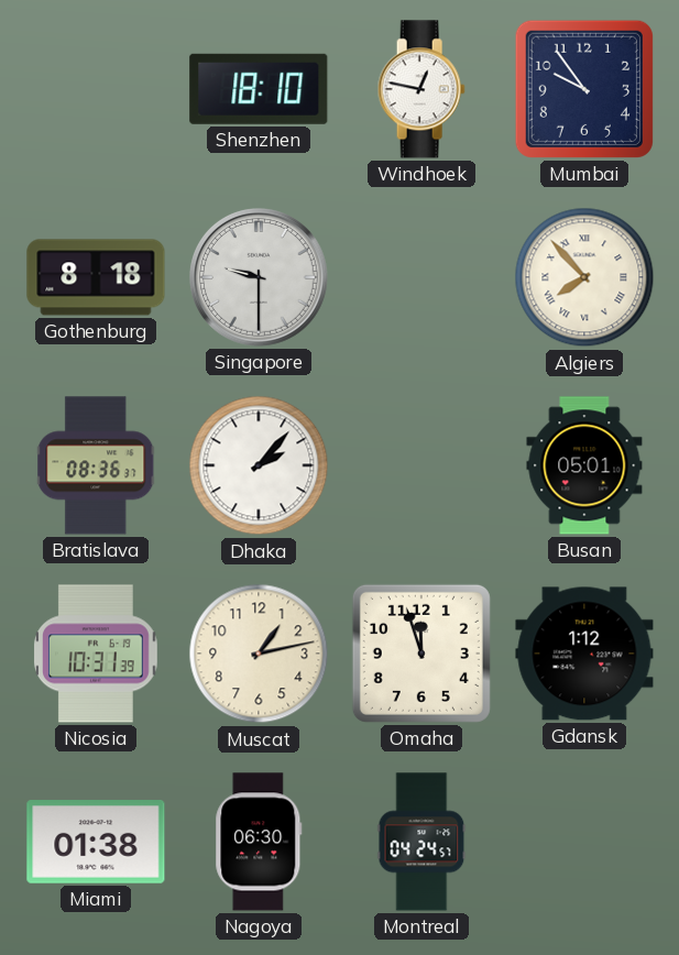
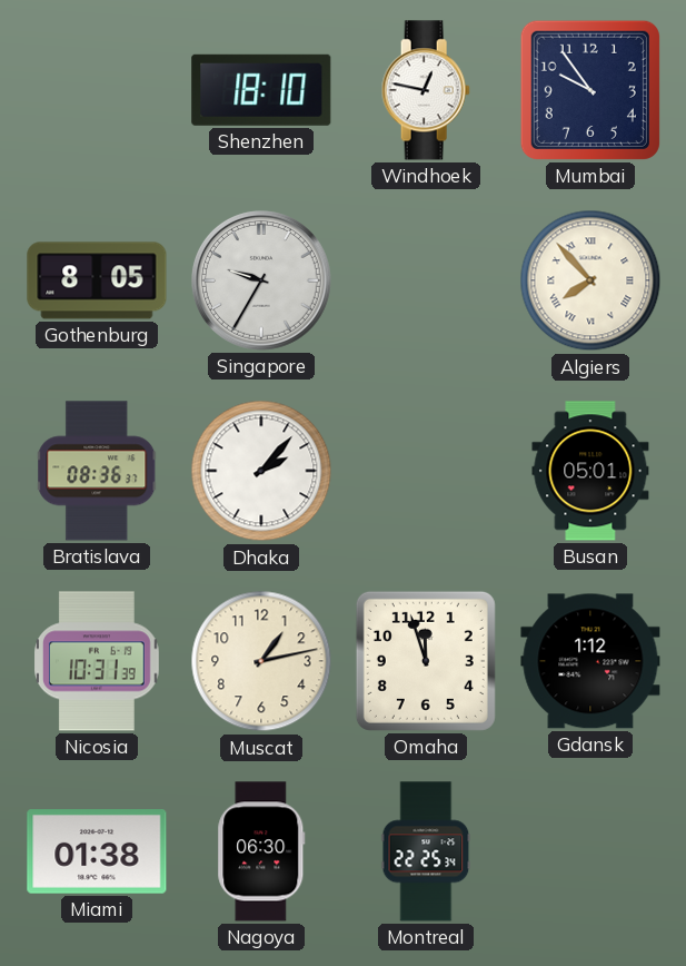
Gothenburg: 8:18 -> 8:05
Singapore: 9:30 -> 9:35
Montreal: 04:24 -> 22:25
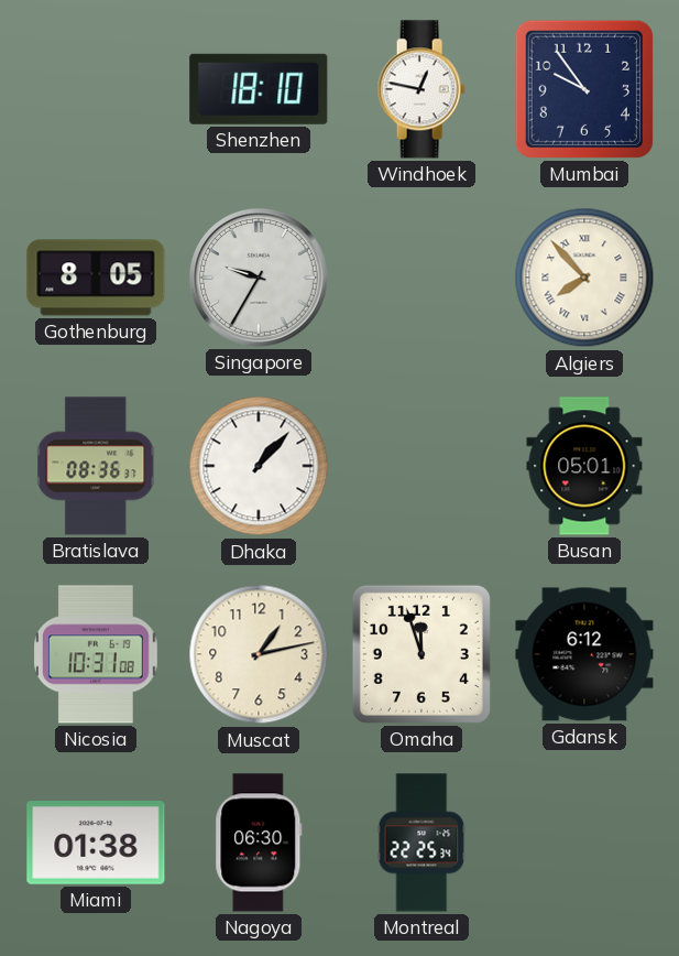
Dhaka: 2:07 -> 1:07
Nicosia: 10:31:39 -> 10:31:08
Gdansk: 1:12 -> 6:12
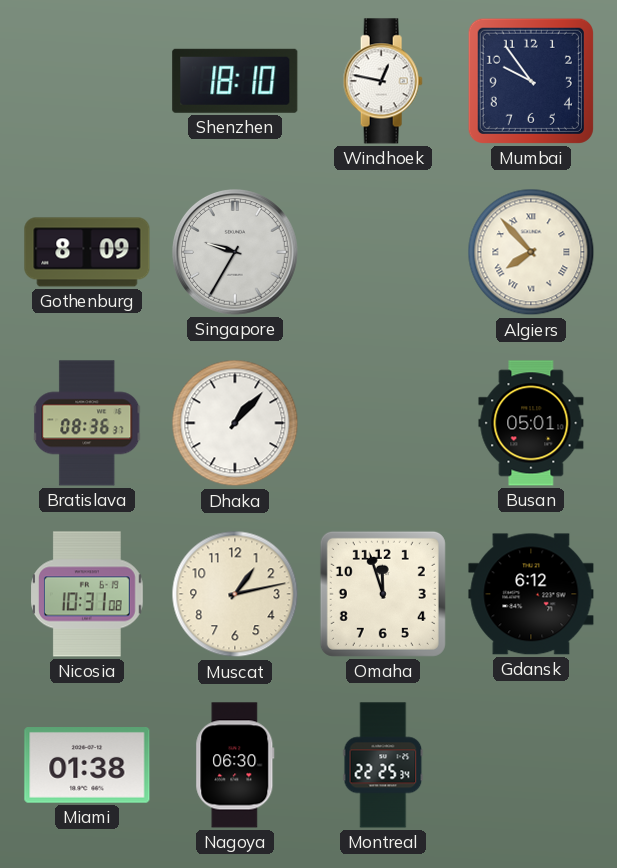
Gothenburg: 8:05 -> 8:09
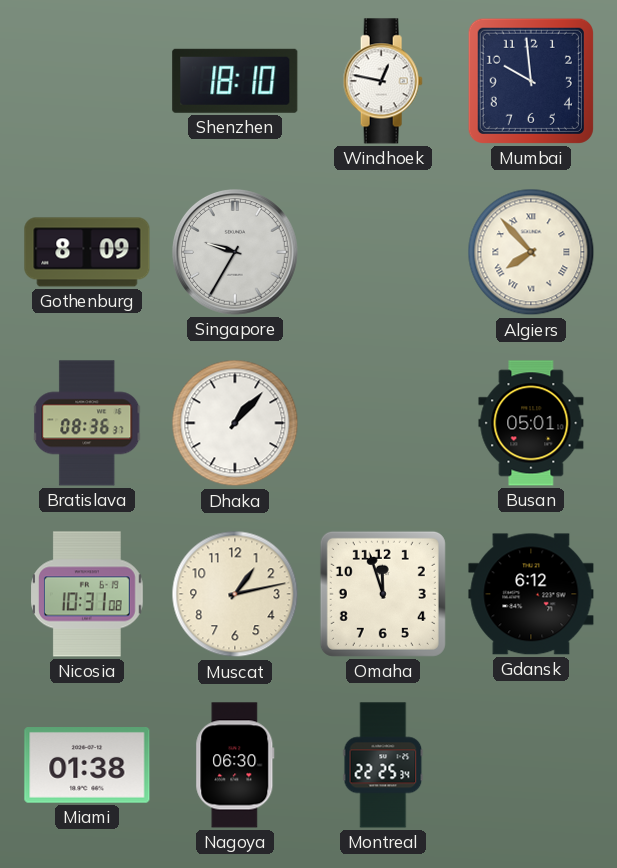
Mumbai: 9:54 -> 9:59
